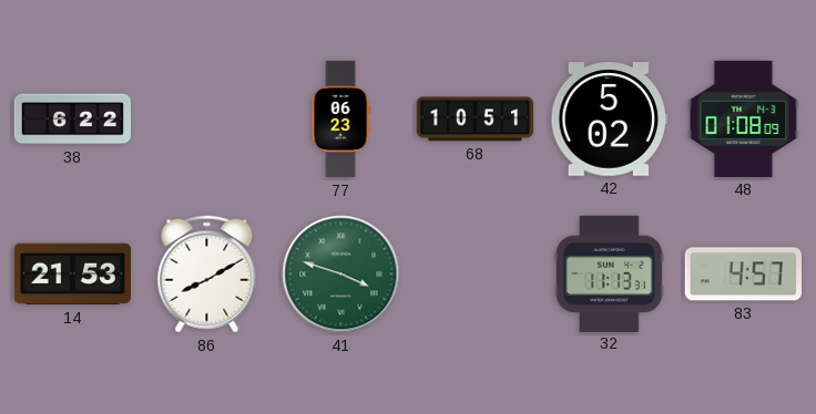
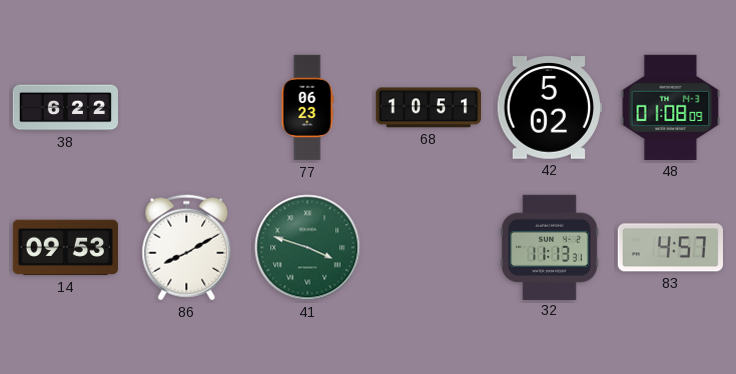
14: 21:53 -> 09:53
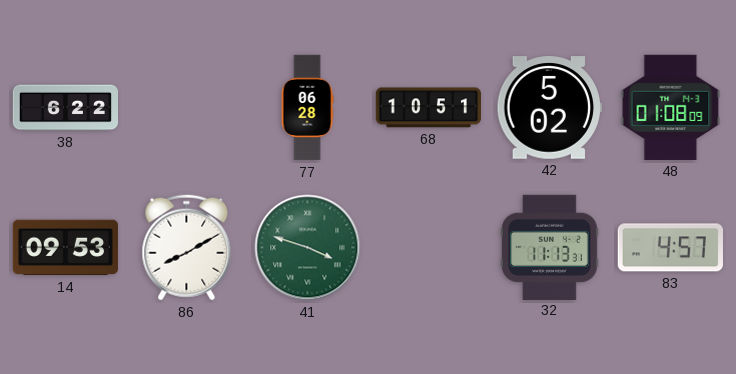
77: 06:23 -> 06:28
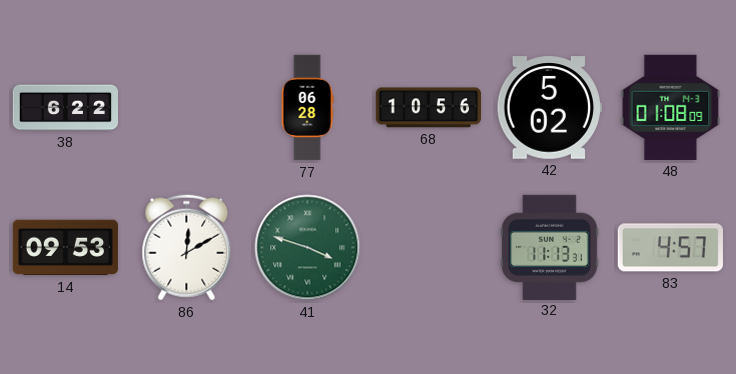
68: 10:51 -> 10:56
86: 8:10 -> 12:10
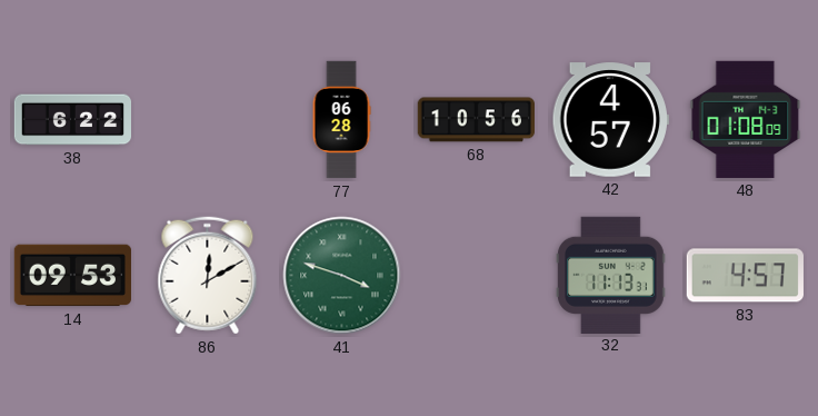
42: 5:02 -> 4:57
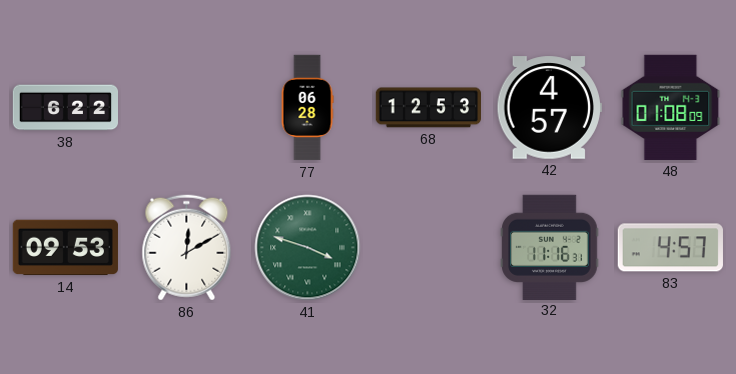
68: 10:56 -> 12:53
32: 11:13 -> 11:16
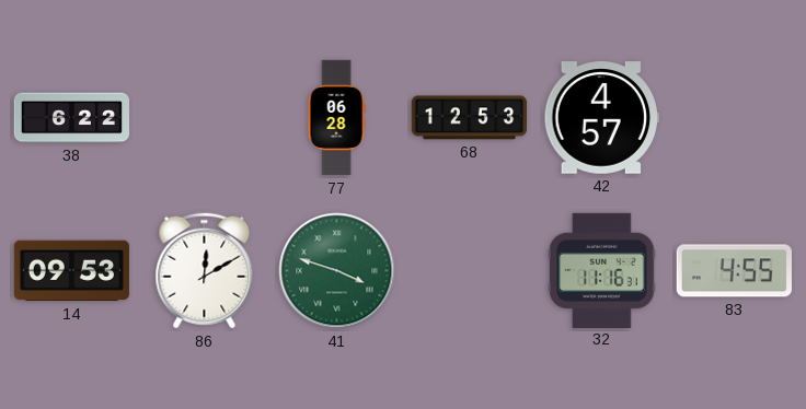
48: 01:08 -> none
83: 4:57 -> 4:55
